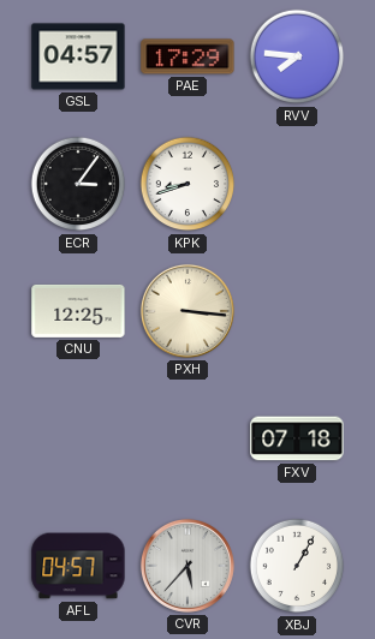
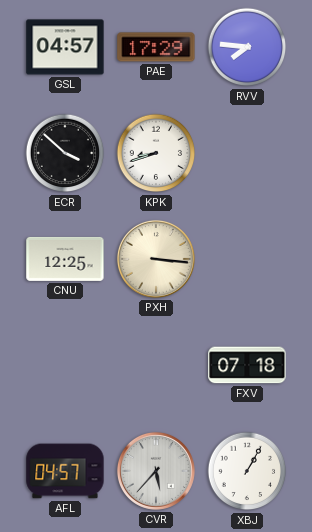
ECR: 3:06 -> 3:52
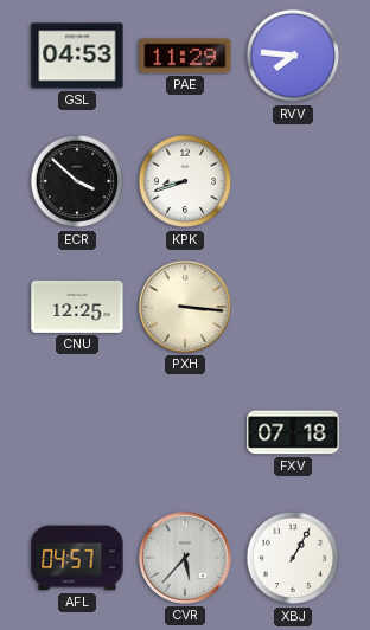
GSL: 04:57 -> 04:53
PAE: 17:29 -> 11:29
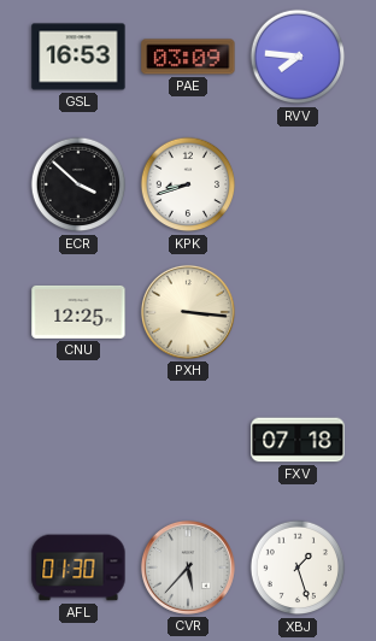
GSL: 04:53 -> 16:53
PAE: 11:29 -> 03:09
AFL: 04:57 -> 01:30
XBJ: 1:05 -> 1:27
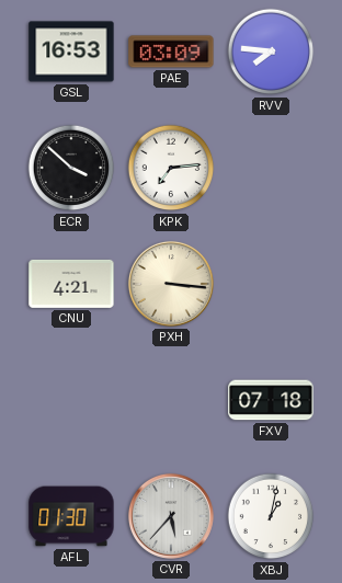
KPK: 8:42 -> 7:14
CNU: 12:25 -> 4:21
XBJ: 1:27 -> 1:02
